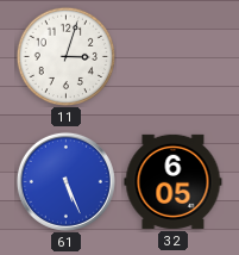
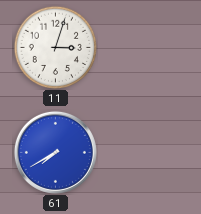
61: 5:26 -> 7:40
32: 6:05 -> none
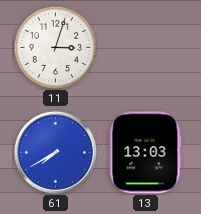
13: none -> 13:03
